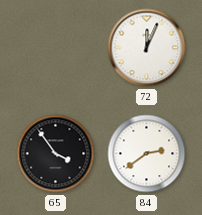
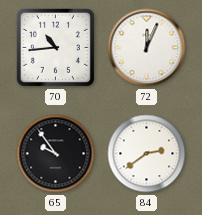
70: none -> 10:44
65: 3:54 -> 9:54
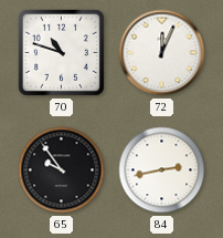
70: 10:44 -> 10:48
84: 2:39 -> 2:43
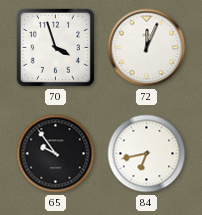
70: 10:48 -> 3:57
84: 2:43 -> 6:43
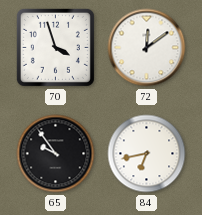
72: 12:04 -> 12:09
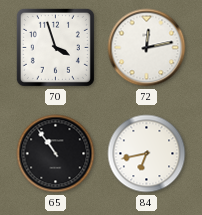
72: 12:09 -> 12:13
65: 9:54 -> 10:54
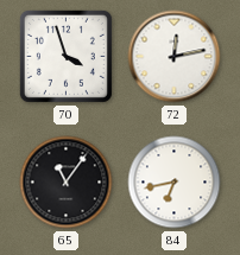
65: 10:54 -> 11:06
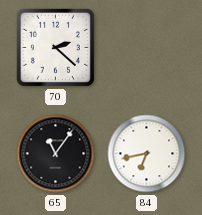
70: 3:57 -> 2:22
72: 12:13 -> none
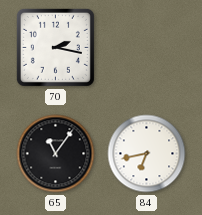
70: 2:22 -> 2:17
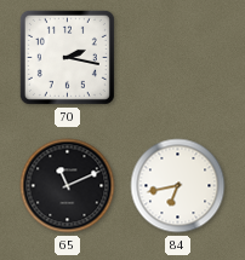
65: 11:06 -> 11:11
